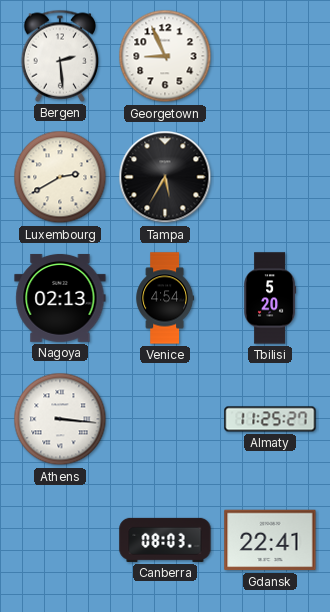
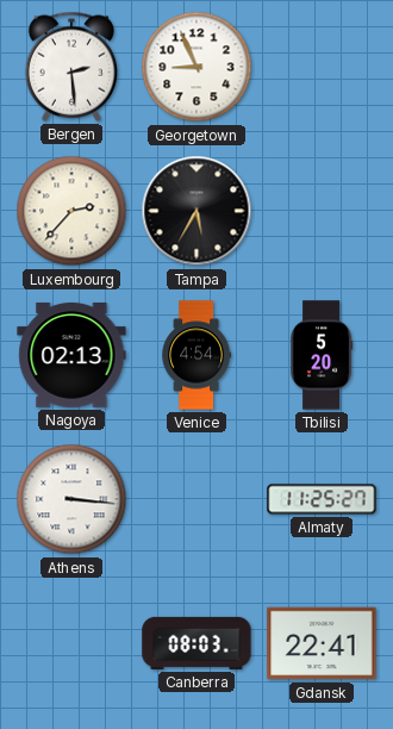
Luxembourg: 2:40 -> 2:37
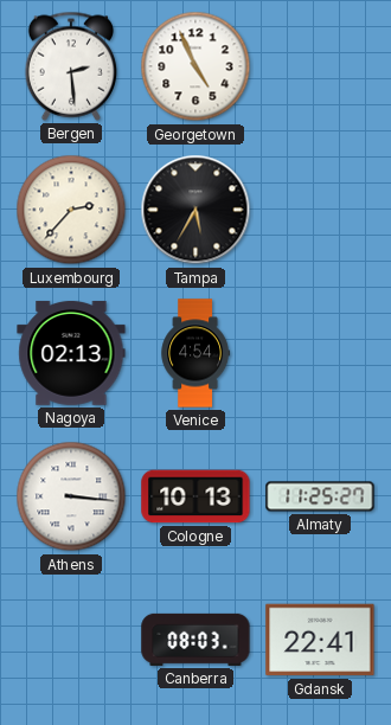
Georgetown: 8:56 -> 4:56
Tbilisi: 5:20 -> none
Cologne: none -> 10:13
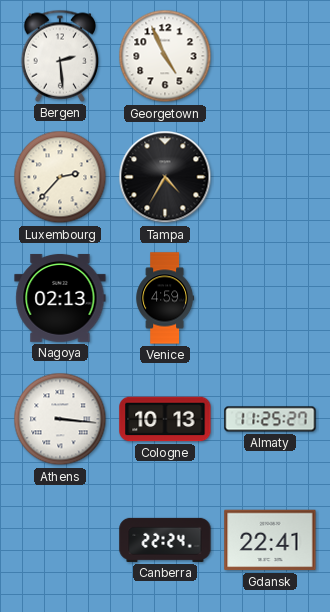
Tampa: 5:35 -> 4:35
Venice: 4:54 -> 4:59
Canberra: 08:03 -> 22:24
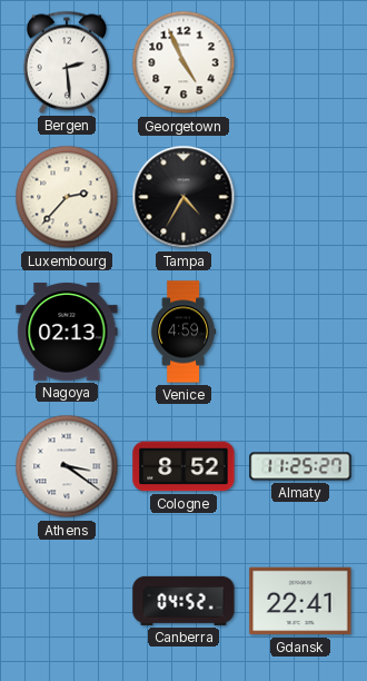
Athens: 3:16 -> 3:21
Cologne: 10:13 -> 8:52
Canberra: 22:24 -> 04:52
